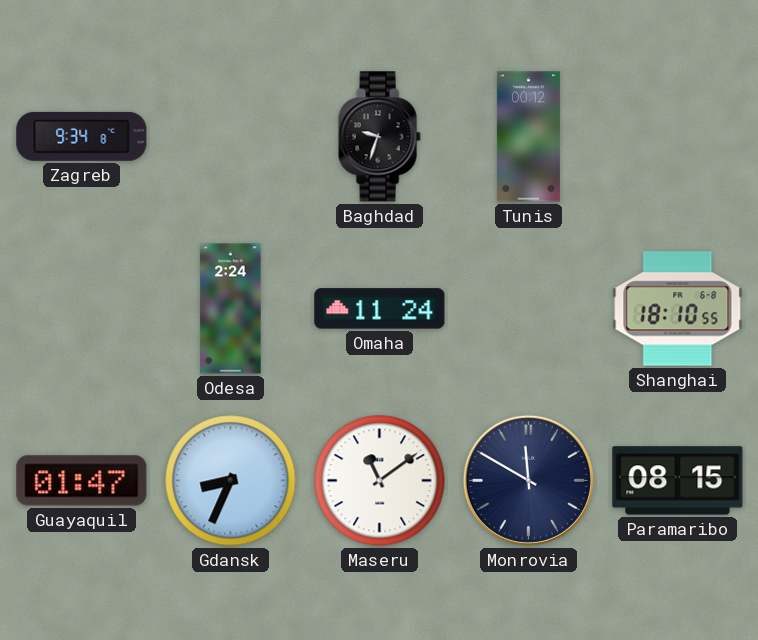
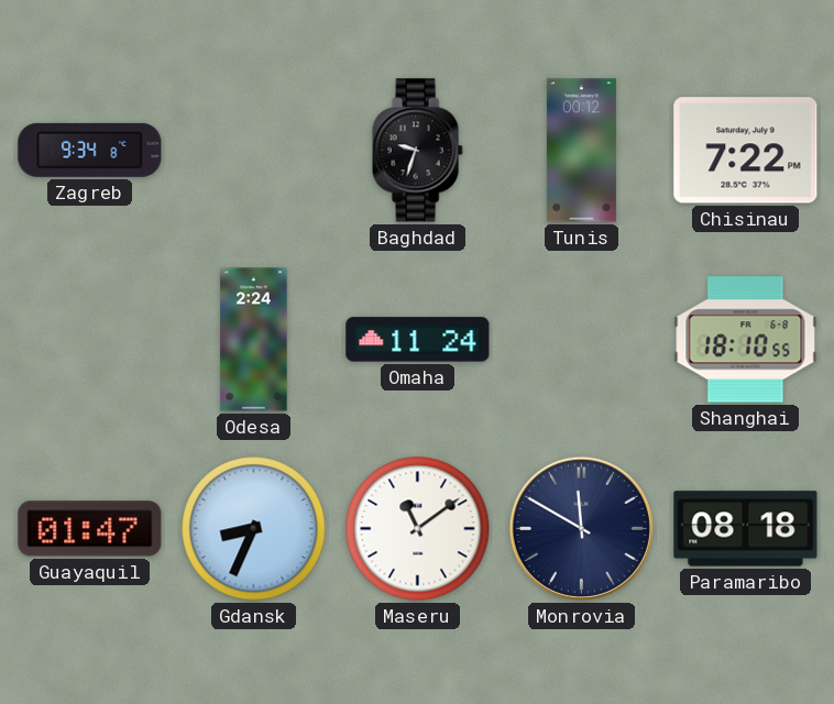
Chisinau: none -> 7:22
Paramaribo: 08:15 -> 08:18
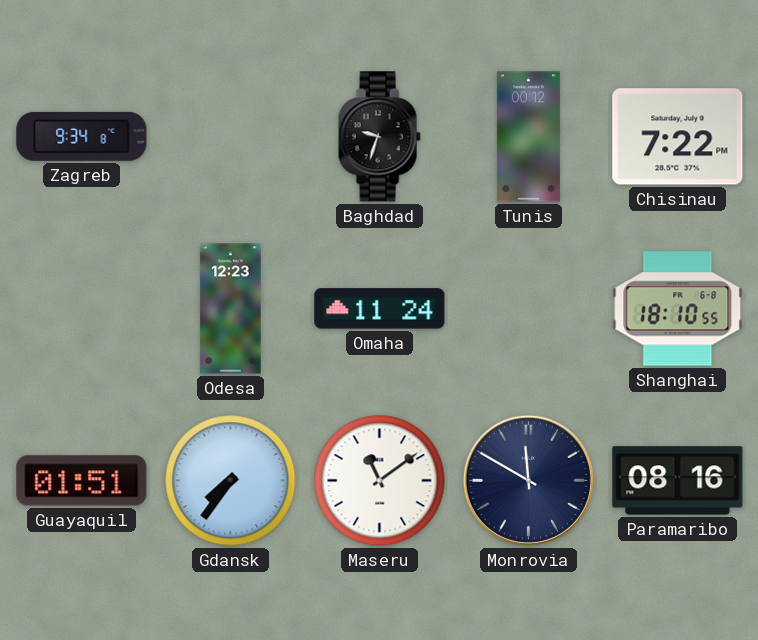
Odesa: 2:24 -> 12:23
Guayaquil: 01:47 -> 01:51
Gdansk: 8:34 -> 7:36
Paramaribo: 08:18 -> 08:16
